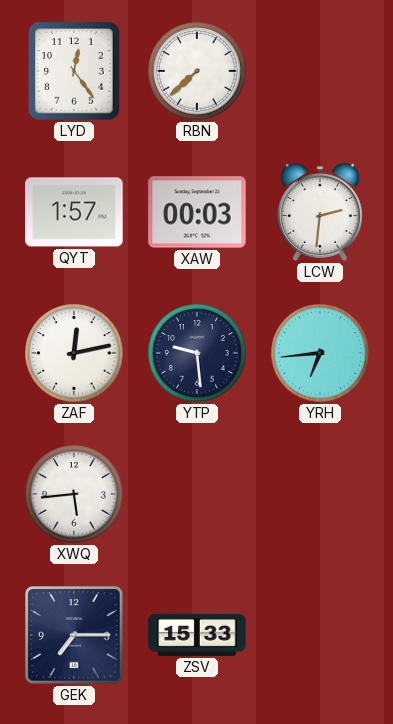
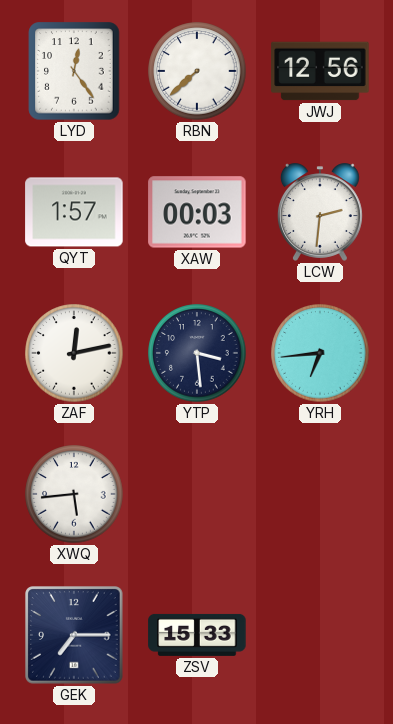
JWJ: none -> 12:56
YTP: 9:29 -> 3:29
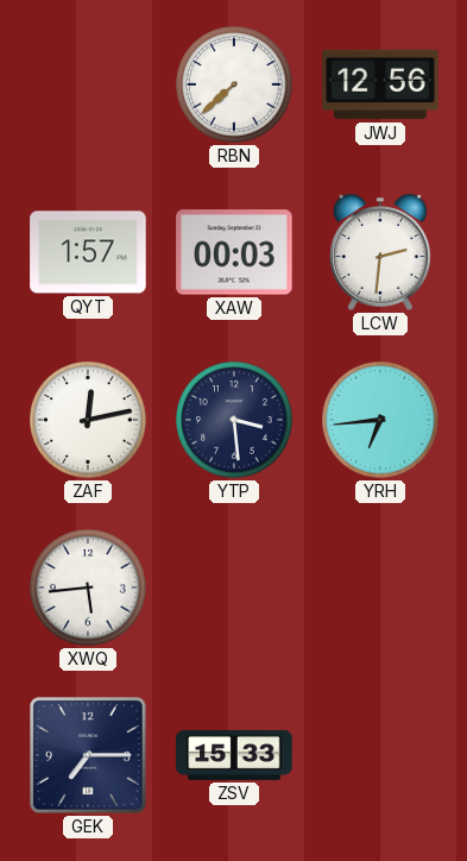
LYD: 12:24 -> none
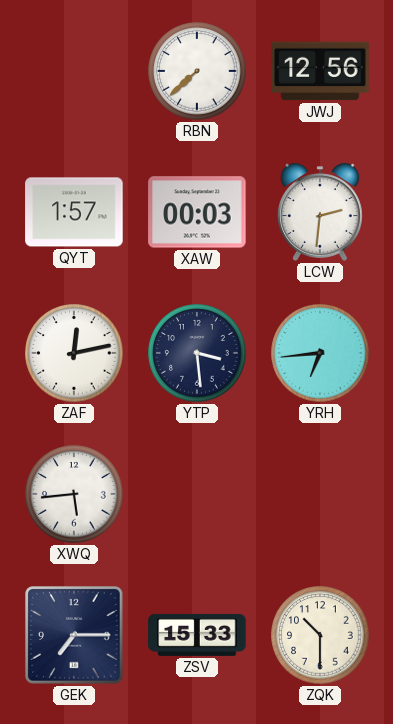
ZQK: none -> 10:30
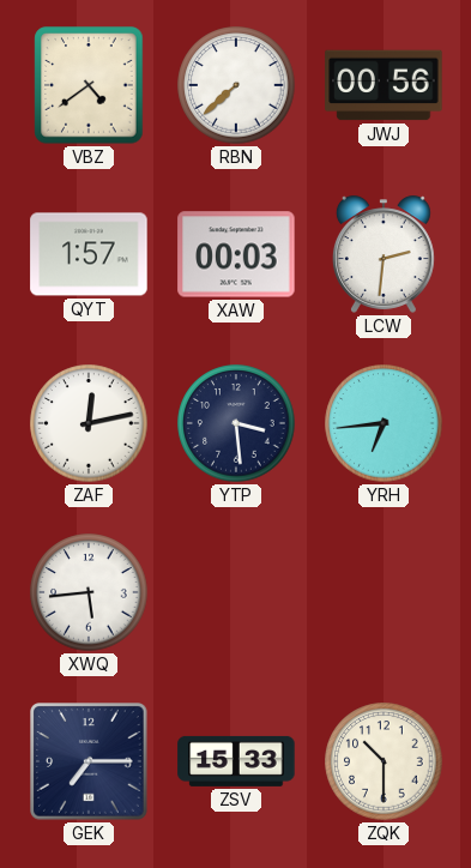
VBZ: none -> 4:39
JWJ: 12:56 -> 00:56
